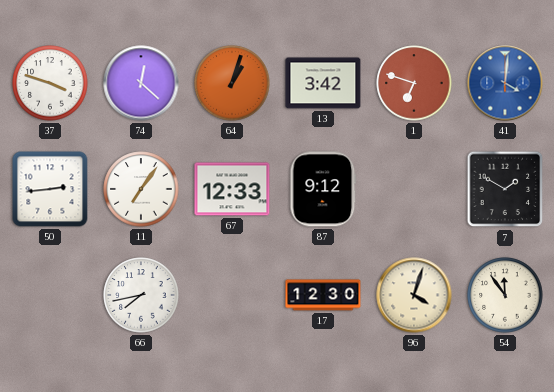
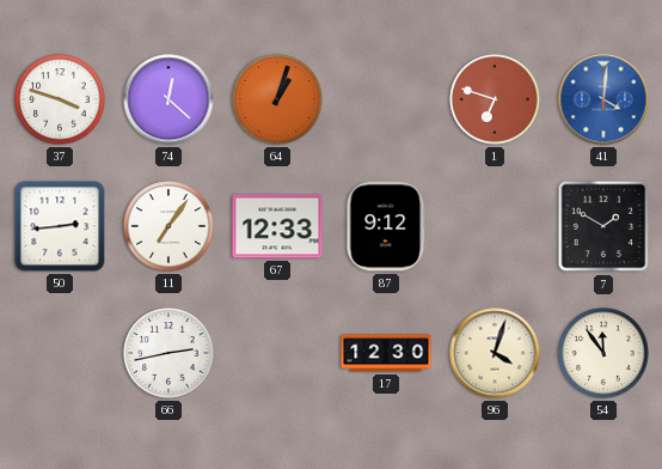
13: 3:42 -> none
66: 7:43 -> 2:43
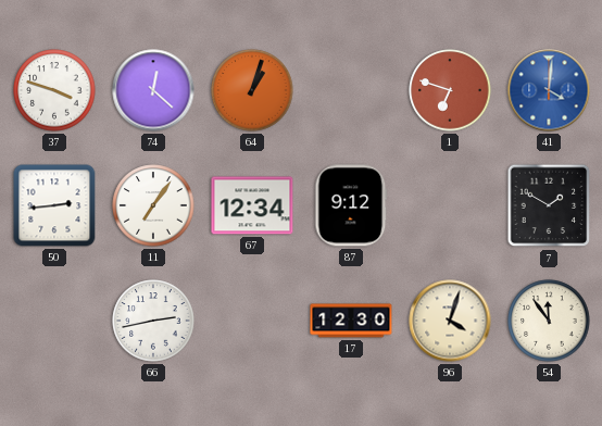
67: 12:33 -> 12:34
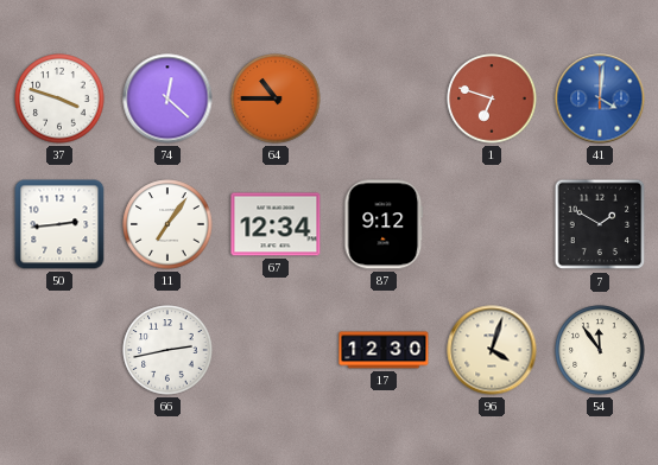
64: 1:03 -> 10:45
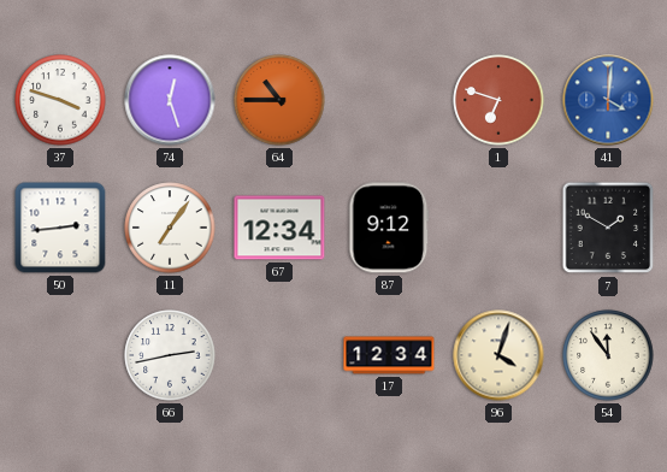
74: 12:22 -> 12:27
17: 12:30 -> 12:34
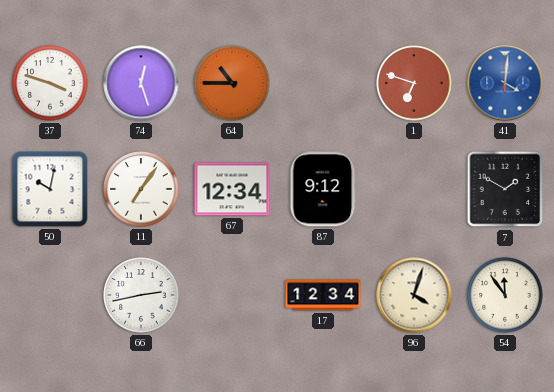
50: 2:44 -> 10:02
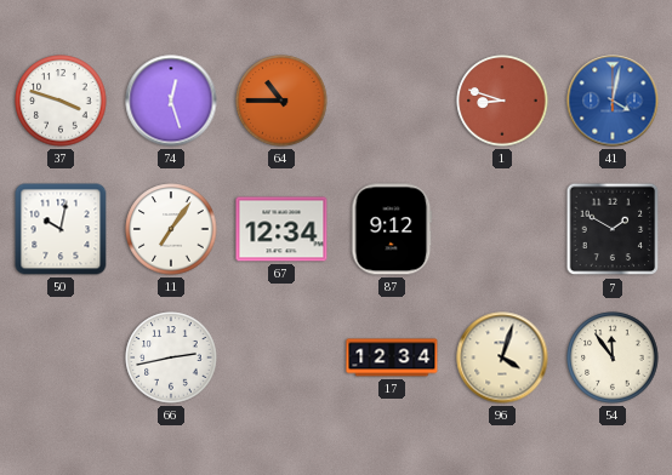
1: 6:48 -> 8:48
41: 4:01 -> 4:02
